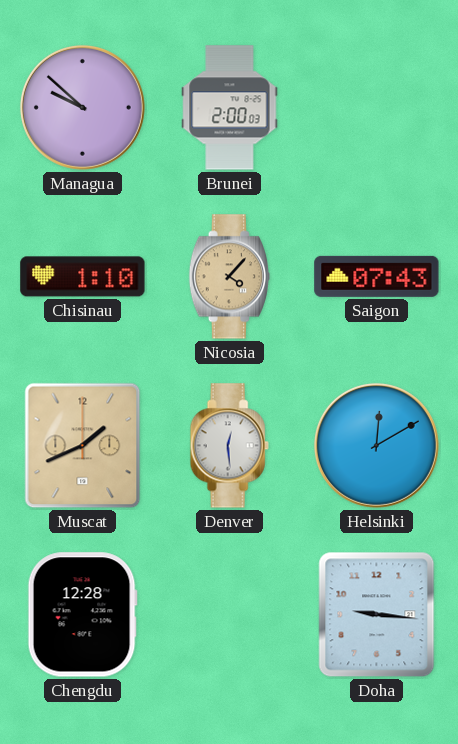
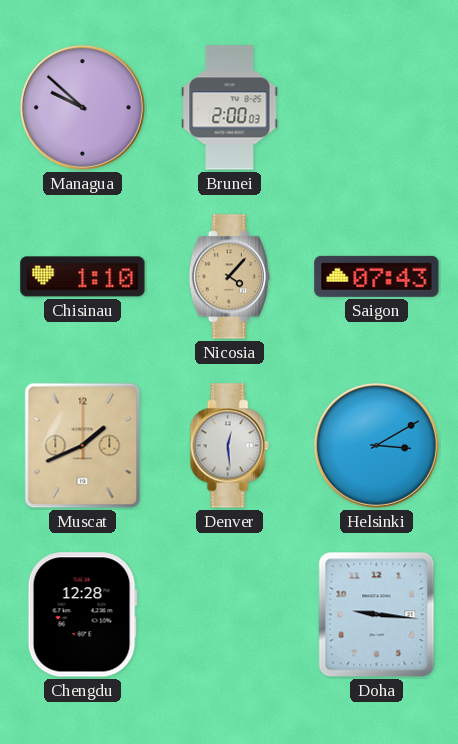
Helsinki: 12:10 -> 3:10
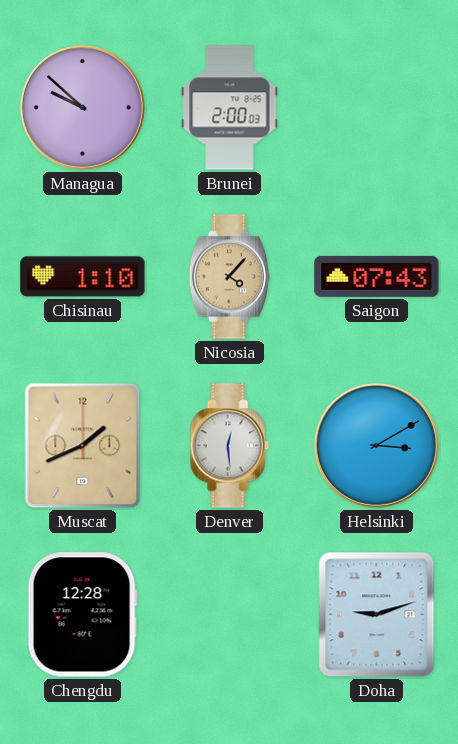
Doha: 9:16 -> 9:12
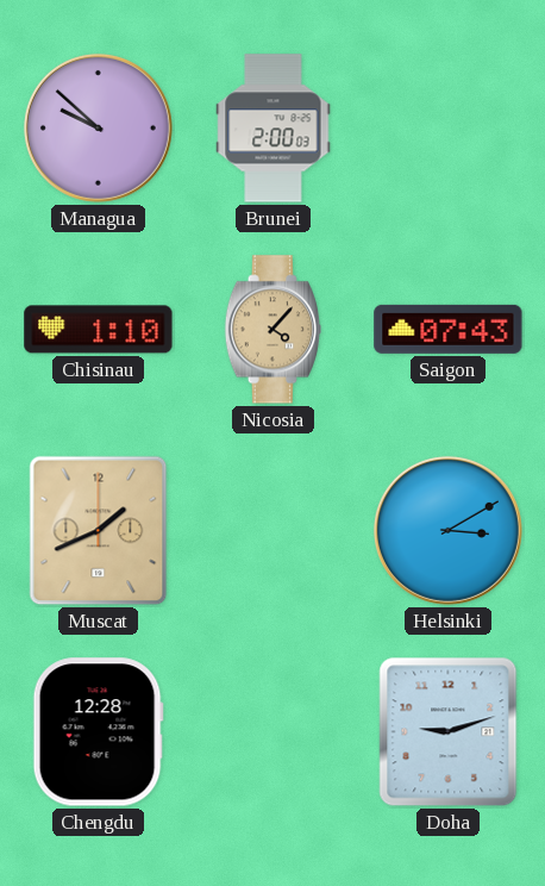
Denver: 12:29 -> none
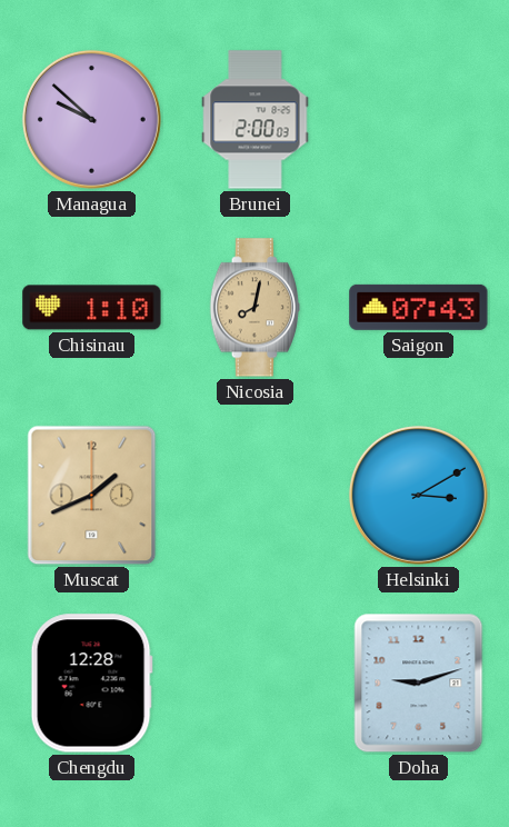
Nicosia: 4:07 -> 8:02
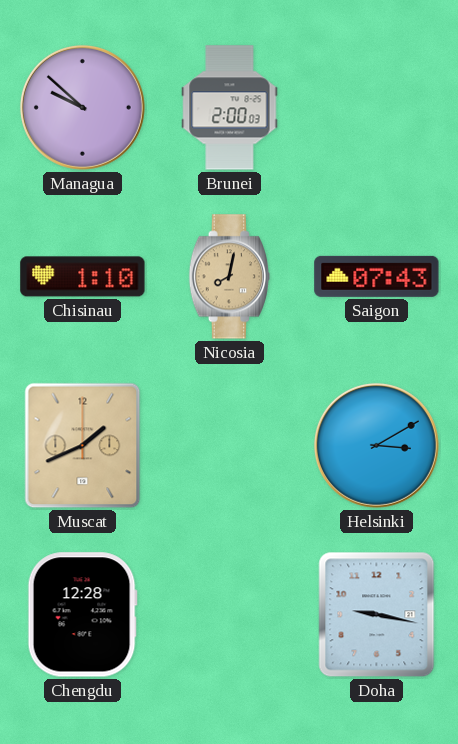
Doha: 9:12 -> 9:17
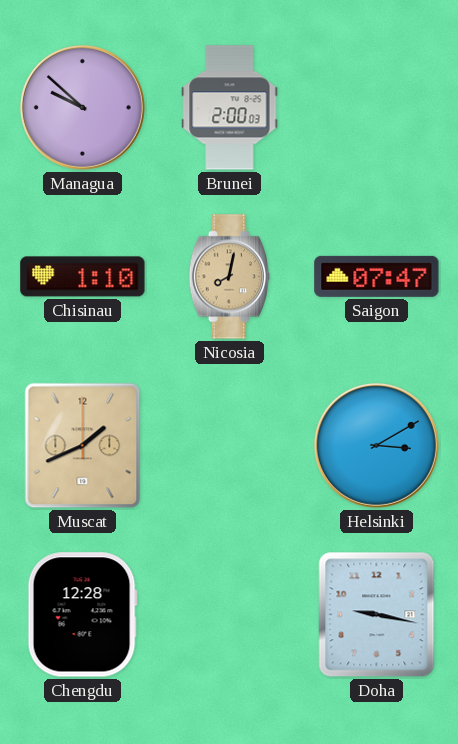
Saigon: 07:43 -> 07:47
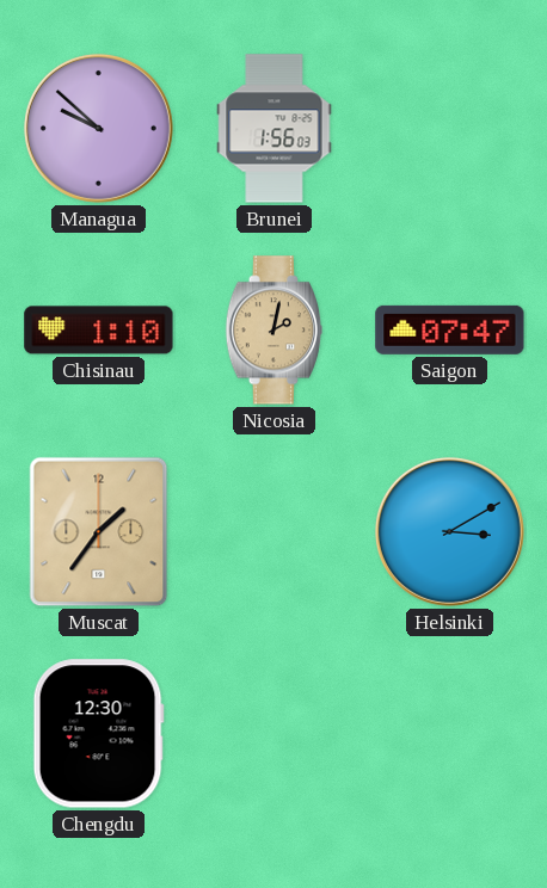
Brunei: 2:00 -> 1:56
Nicosia: 8:02 -> 2:02
Muscat: 1:41 -> 1:36
Chengdu: 12:28 -> 12:30
Doha: 9:17 -> none
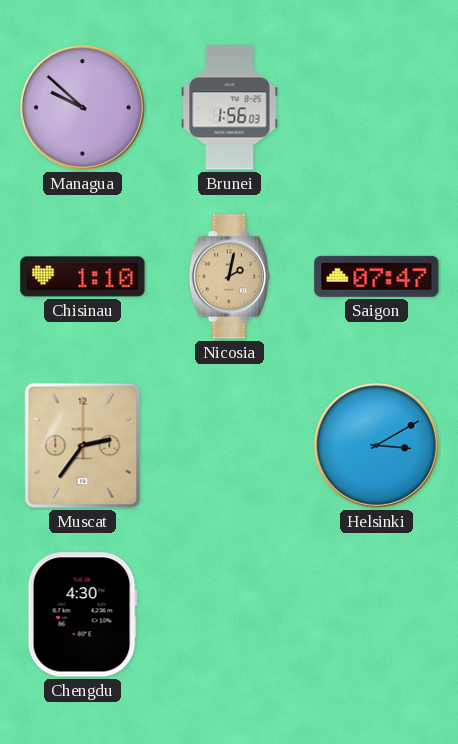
Muscat: 1:36 -> 2:36
Chengdu: 12:30 -> 4:30
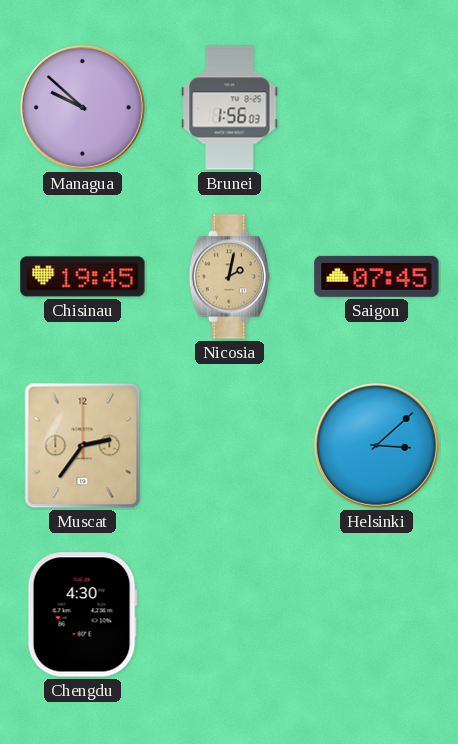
Chisinau: 1:10 -> 19:45
Saigon: 07:47 -> 07:45
Helsinki: 3:10 -> 3:08
